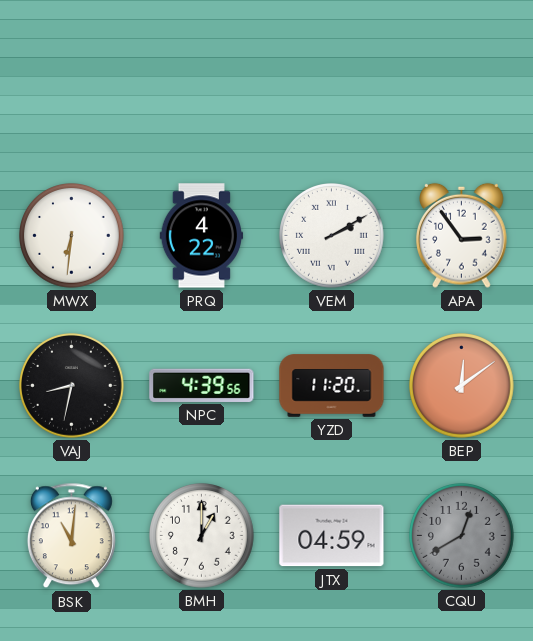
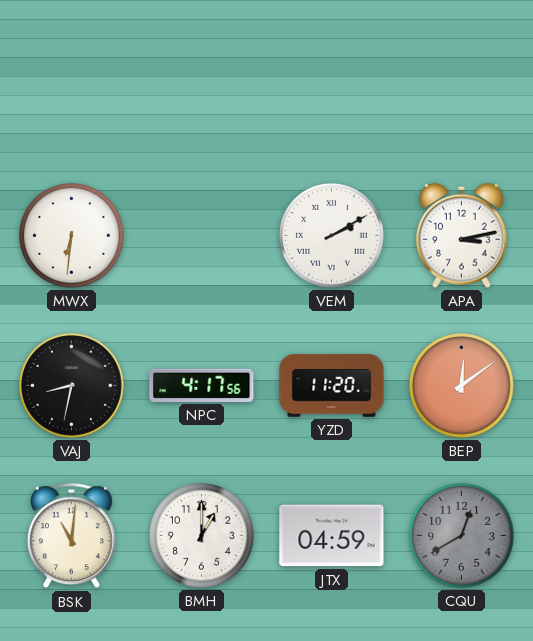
PRQ: 4:22 -> none
APA: 2:54 -> 3:13
NPC: 4:39 -> 4:17
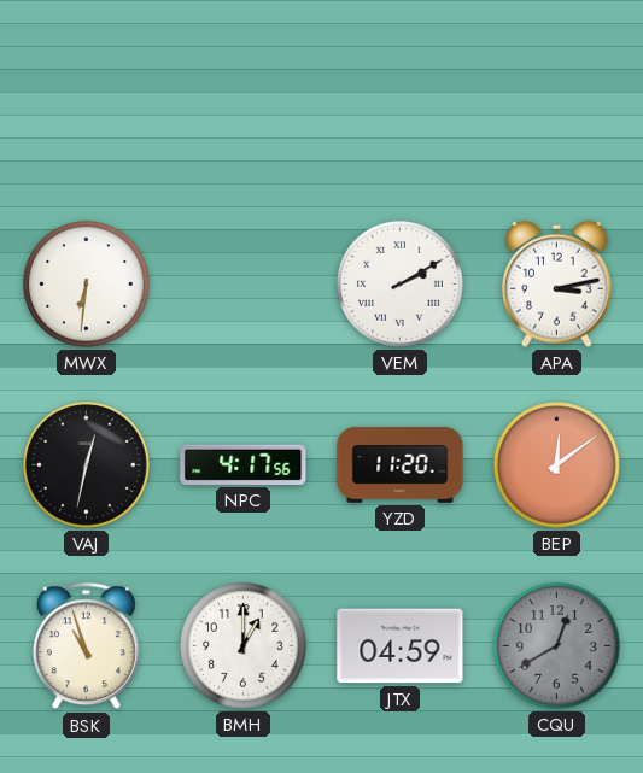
VAJ: 8:32 -> 12:32
BSK: 11:01 -> 10:57
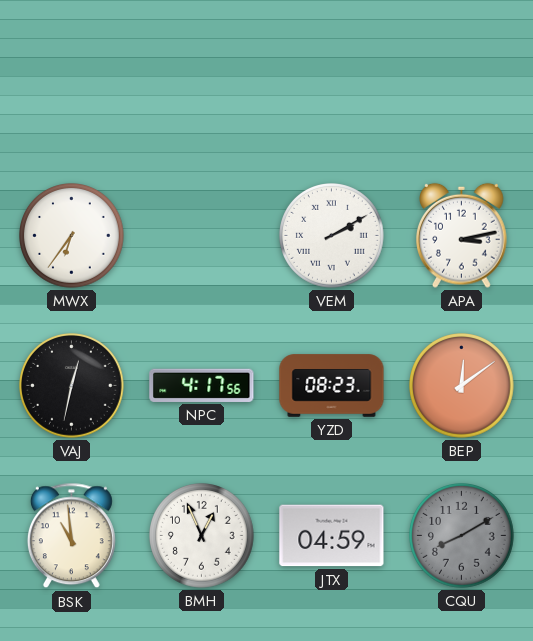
MWX: 6:31 -> 6:36
YZD: 11:20 -> 08:23
BSK: 10:57 -> 10:59
BMH: 1:00 -> 12:56
CQU: 12:40 -> 8:10
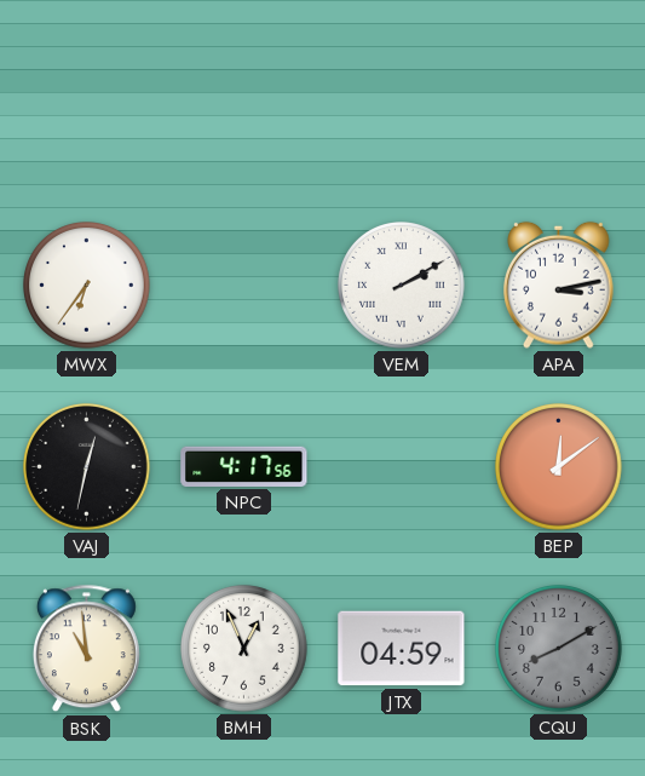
YZD: 08:23 -> none
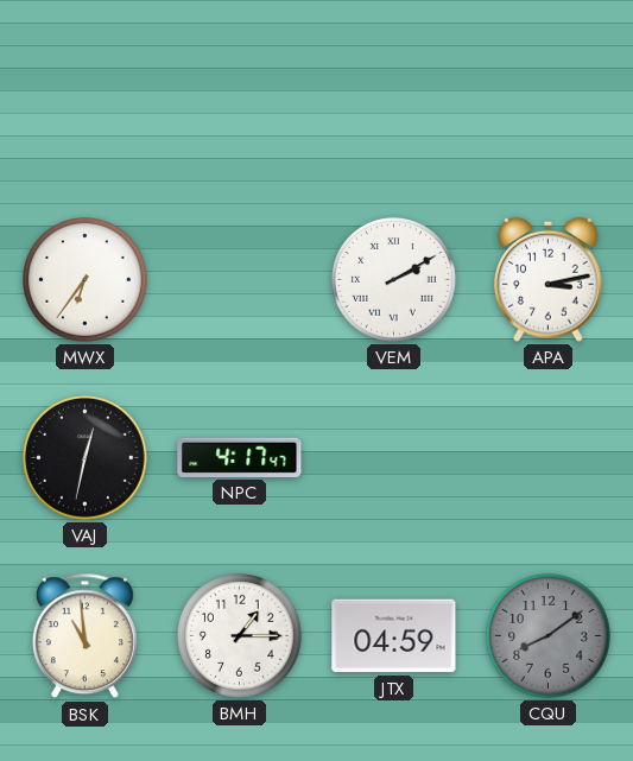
NPC: 4:17:56 -> 4:17:47
BEP: 12:09 -> none
BMH: 12:56 -> 1:15
CQU: 8:10 -> 8:09
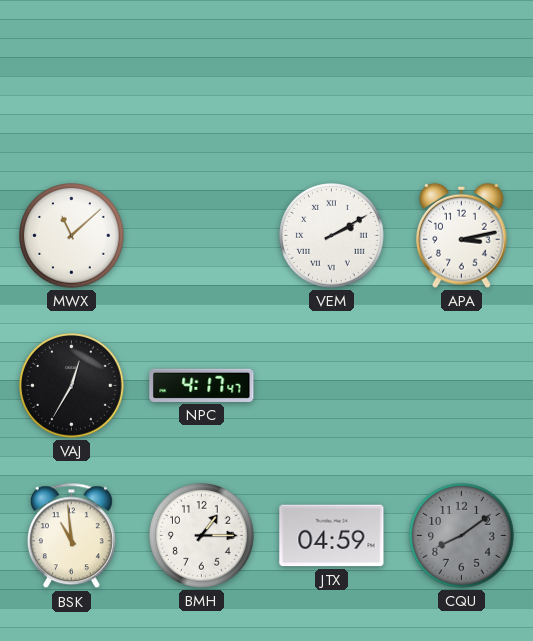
MWX: 6:36 -> 11:08
VAJ: 12:32 -> 12:35
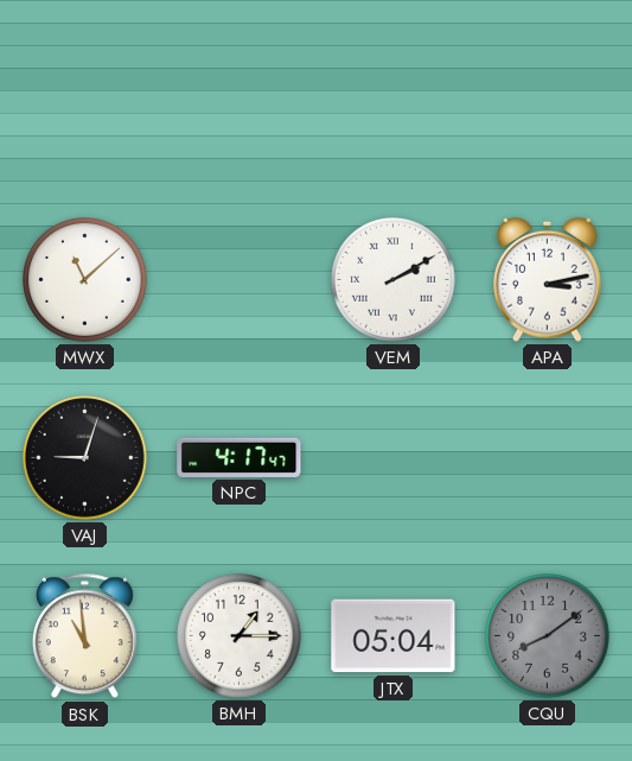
VAJ: 12:35 -> 9:03
JTX: 04:59 -> 05:04
